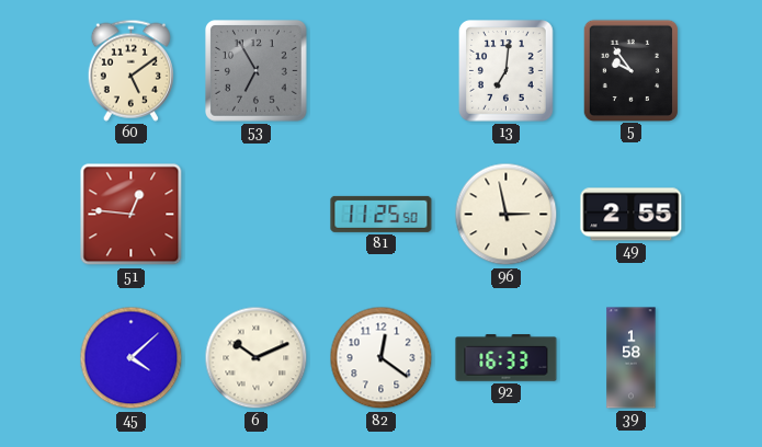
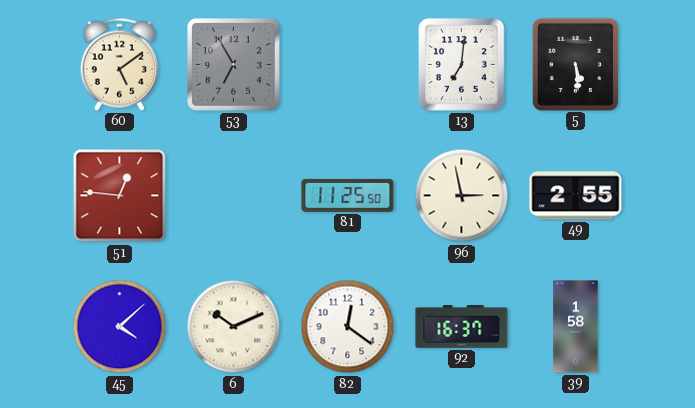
5: 9:54 -> 5:29
92: 16:33 -> 16:37
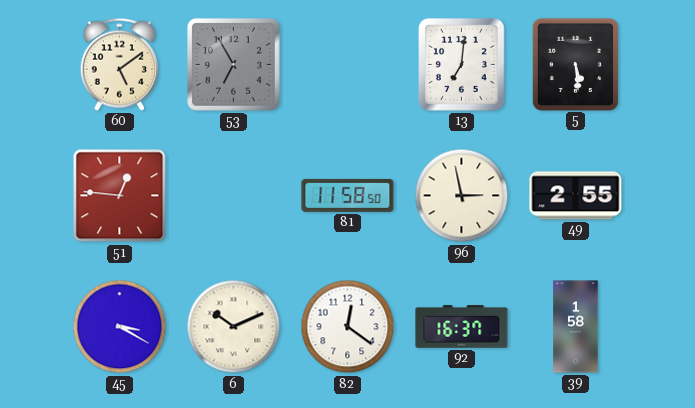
81: 11:25 -> 11:58
45: 4:08 -> 3:20
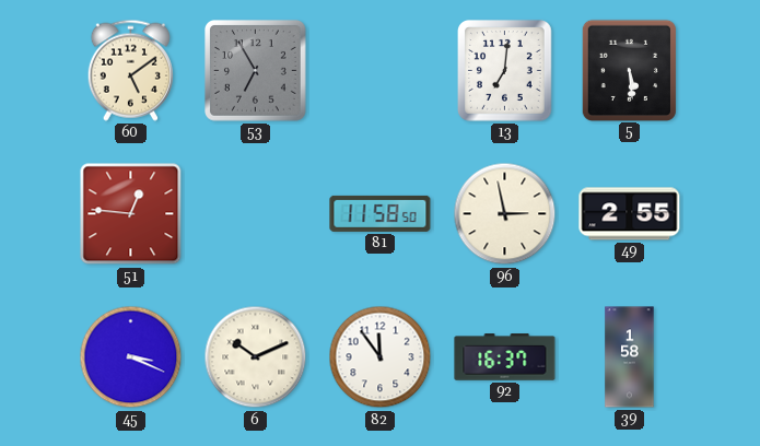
45: 3:20 -> 3:19
82: 12:21 -> 11:54
